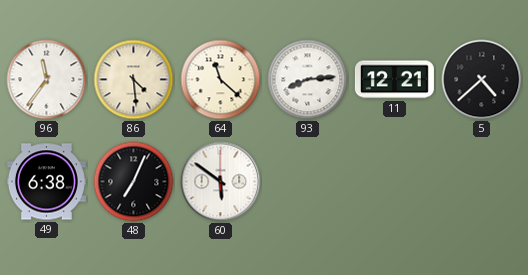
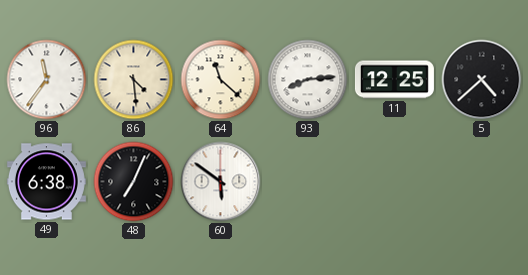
11: 12:21 -> 12:25
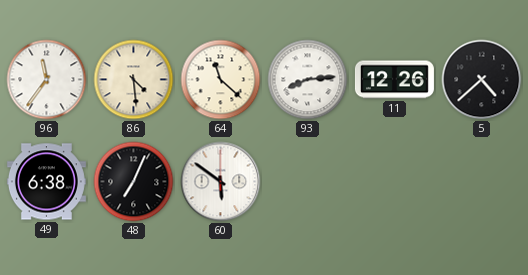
11: 12:25 -> 12:26
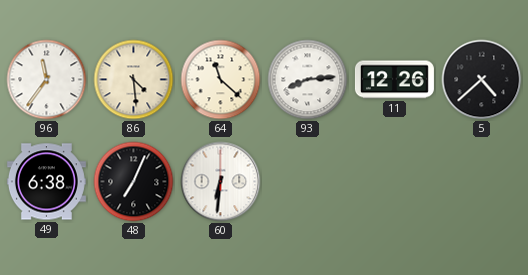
60: 5:51 -> 6:31
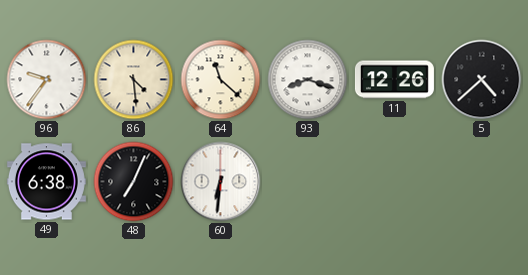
96: 11:36 -> 9:36
93: 8:14 -> 8:18
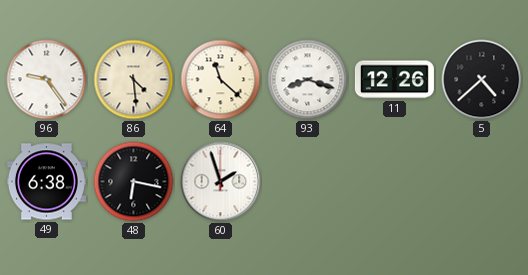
96: 9:36 -> 9:24
48: 7:04 -> 6:17
60: 6:31 -> 1:57
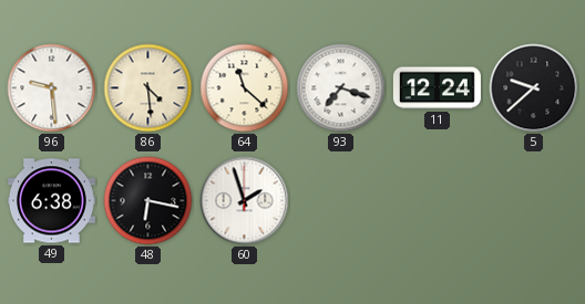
96: 9:24 -> 9:29
93: 8:18 -> 7:18
11: 12:26 -> 12:24
5: 4:38 -> 9:38
